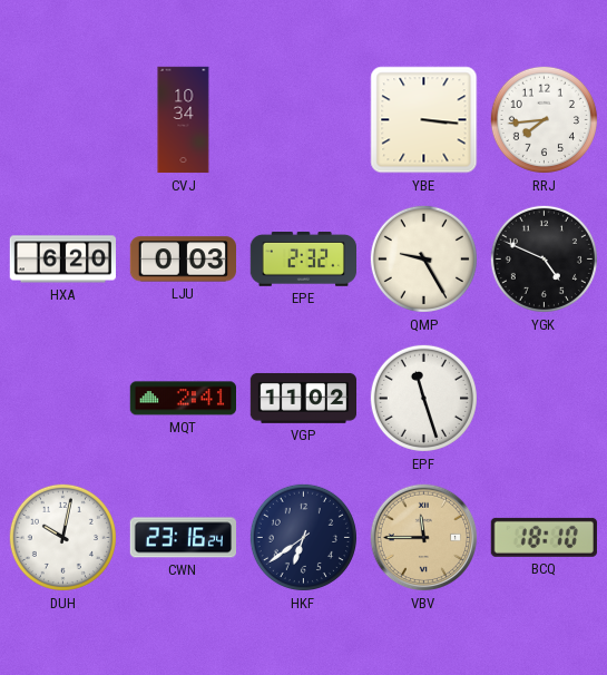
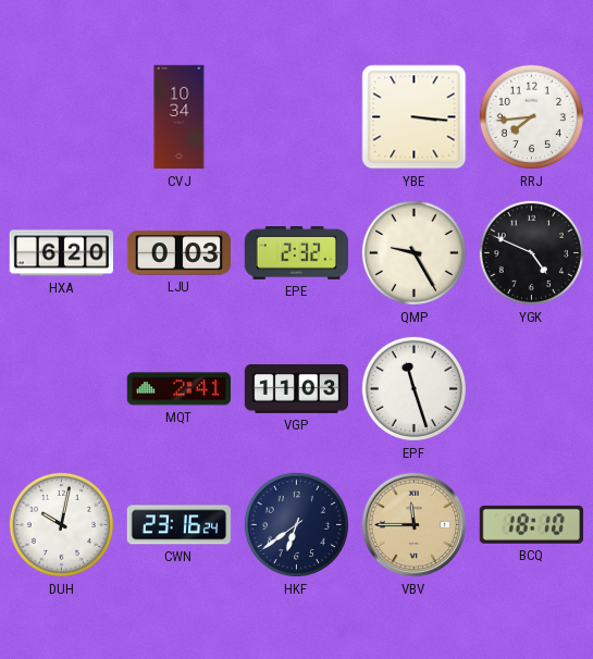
VGP: 11:02 -> 11:03
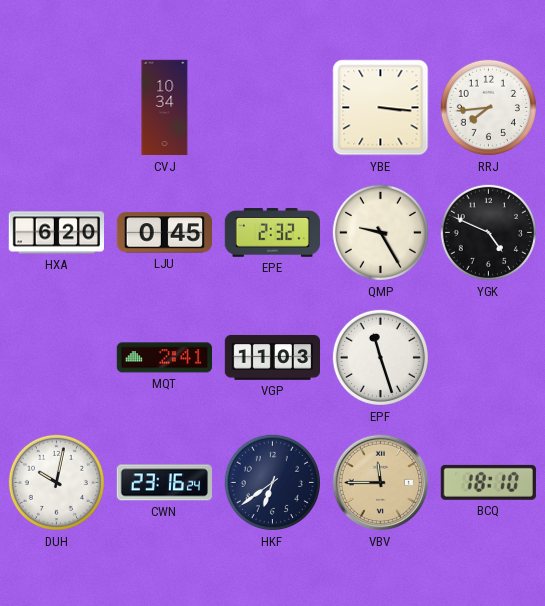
LJU: 0:03 -> 0:45
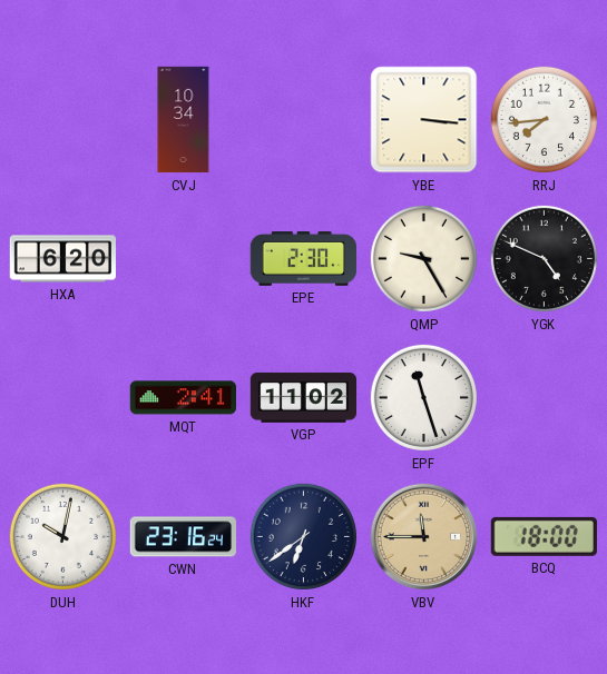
LJU: 0:45 -> none
EPE: 2:32 -> 2:30
VGP: 11:03 -> 11:02
BCQ: 18:10 -> 18:00
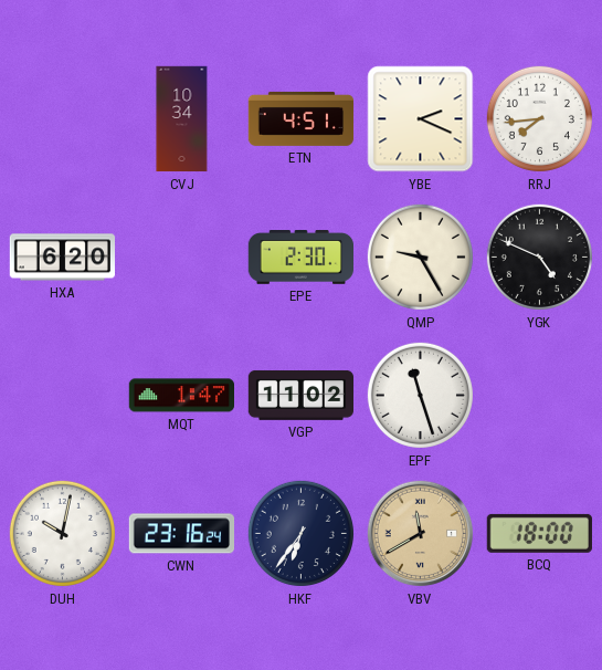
ETN: none -> 4:51
YBE: 3:16 -> 2:19
MQT: 2:41 -> 1:47
HKF: 6:39 -> 6:36
VBV: 11:45 -> 11:40
